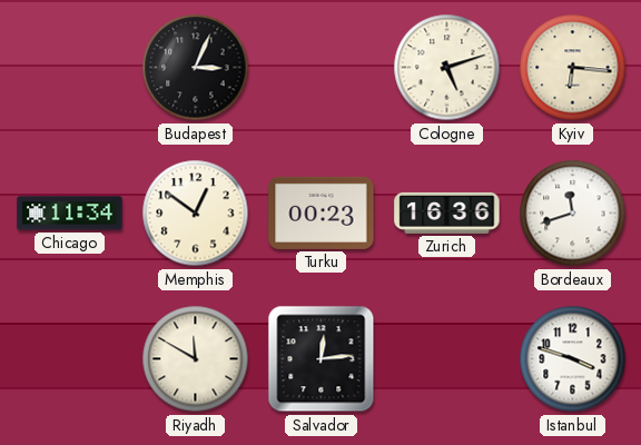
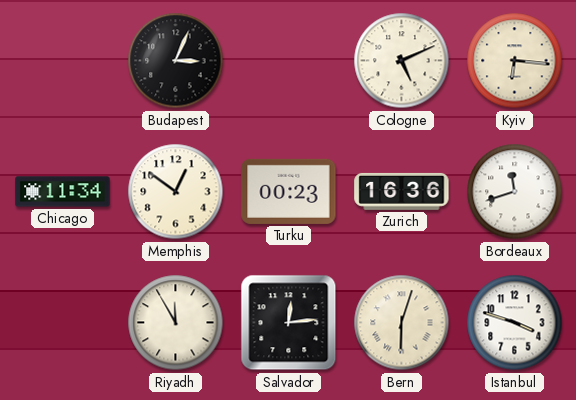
Cologne: 5:12 -> 5:11
Riyadh: 11:50 -> 11:55
Bern: none -> 6:03
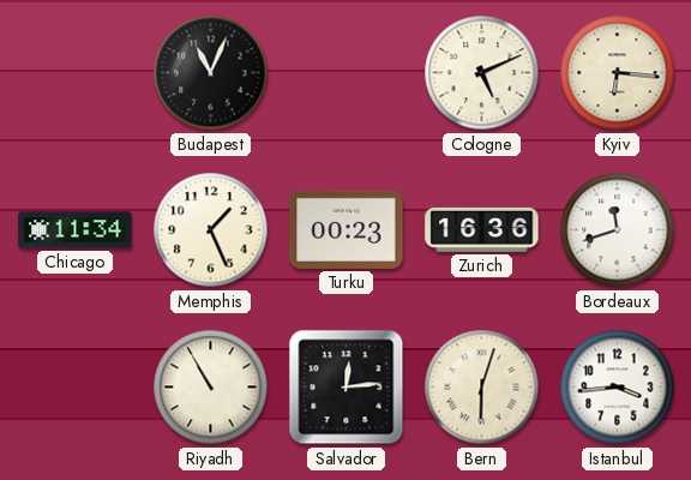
Budapest: 3:04 -> 11:04
Memphis: 12:51 -> 1:26
Riyadh: 11:55 -> 10:55
Istanbul: 3:48 -> 3:44
